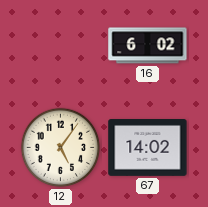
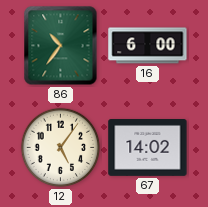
86: none -> 10:36
16: 6:02 -> 6:00
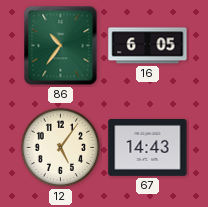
16: 6:00 -> 6:05
67: 14:02 -> 14:43
